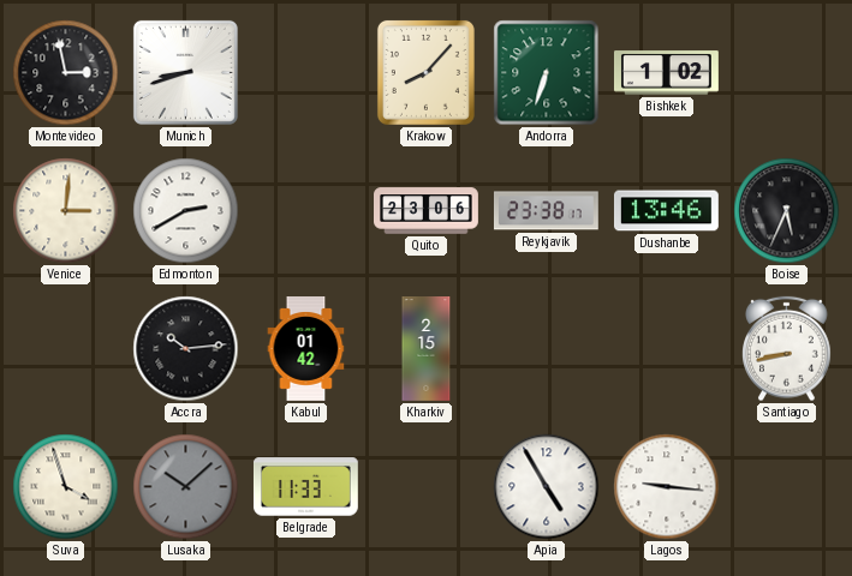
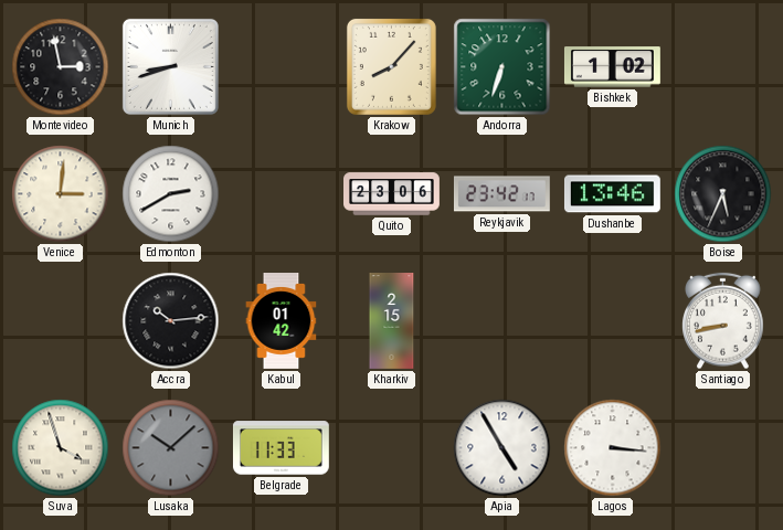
Reykjavik: 23:38 -> 23:42
Lagos: 9:16 -> 3:16
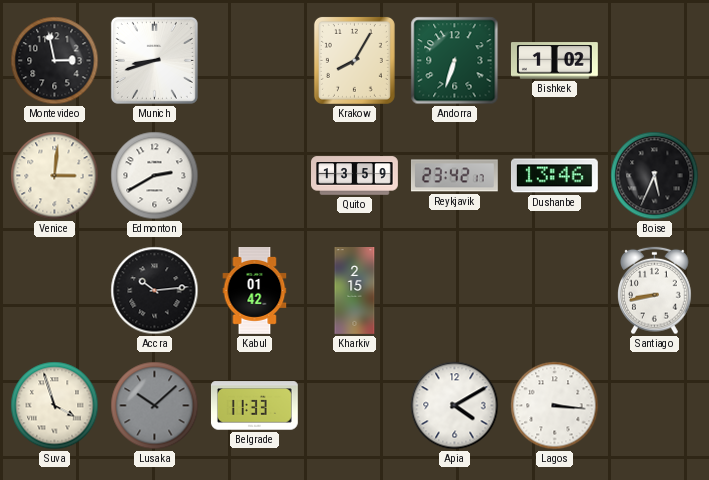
Krakow: 8:07 -> 8:05
Quito: 23:06 -> 13:59
Apia: 4:55 -> 4:10
